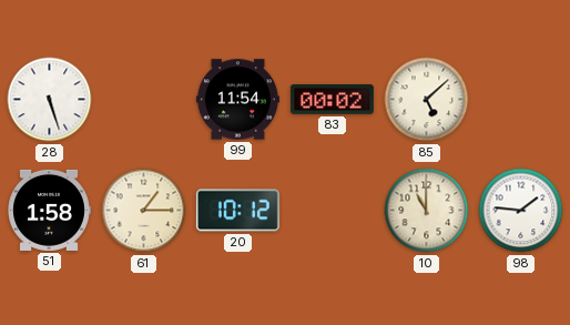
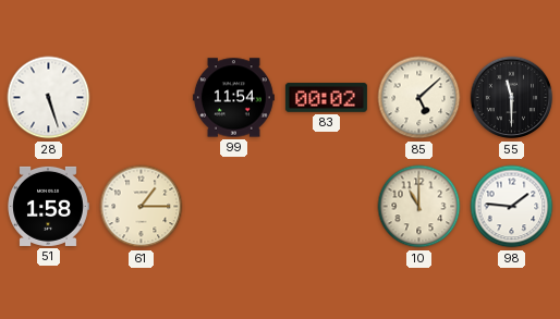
55: none -> 11:30
20: 10:12 -> none
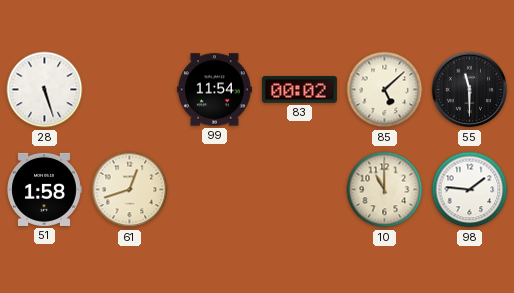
61: 1:15 -> 12:42
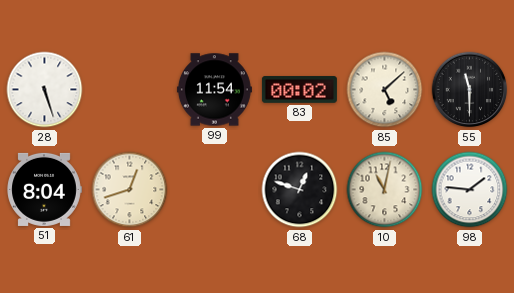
51: 1:58 -> 8:04
68: none -> 12:48
10: 11:00 -> 11:02
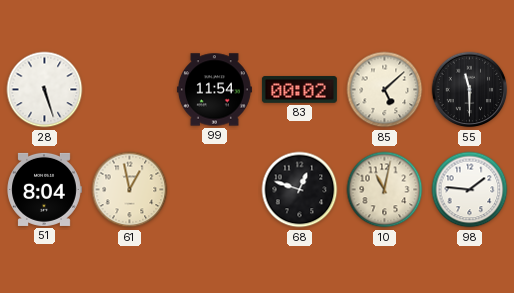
61: 12:42 -> 12:58
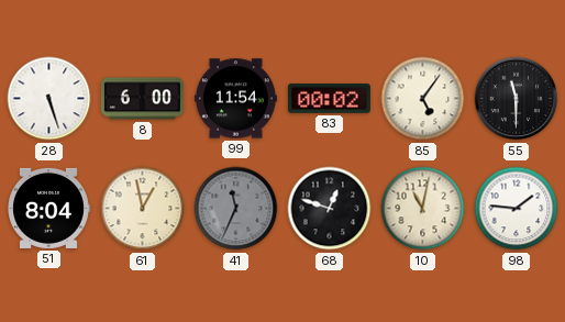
8: none -> 6:00
85: 5:08 -> 5:06
41: none -> 11:34
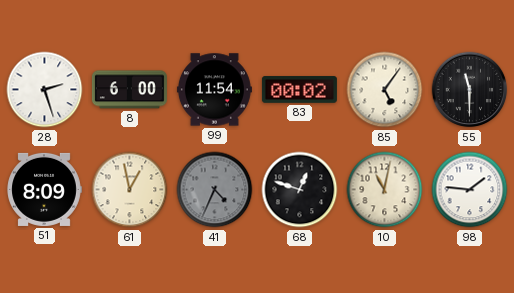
28: 5:27 -> 2:27
51: 8:04 -> 8:09
41: 11:34 -> 4:34
